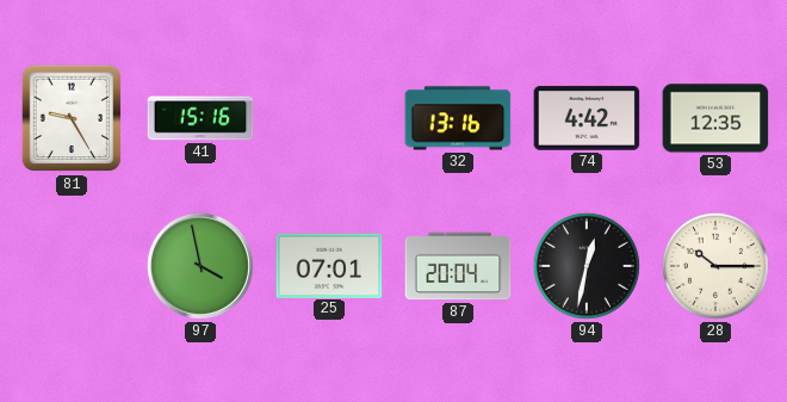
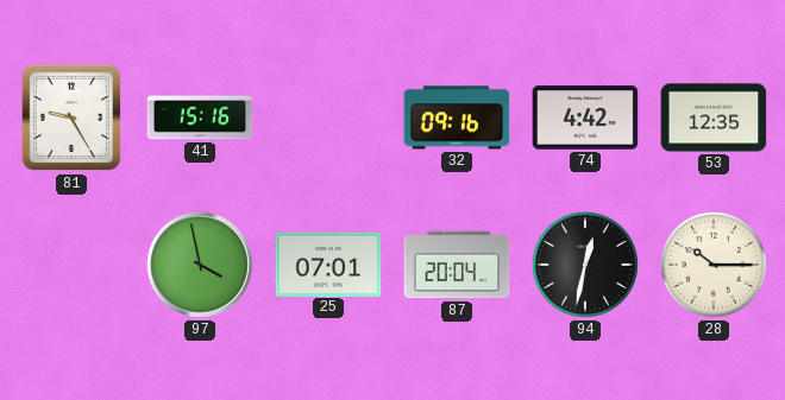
32: 13:16 -> 09:16
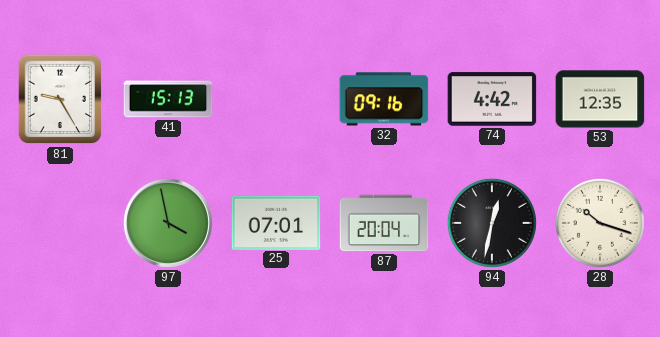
41: 15:16 -> 15:13
28: 10:15 -> 10:18
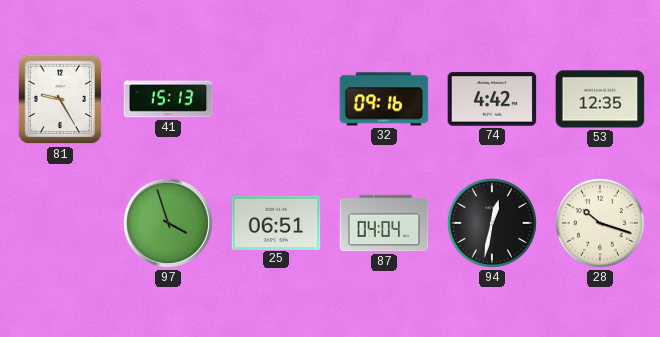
97: 3:58 -> 3:57
25: 07:01 -> 06:51
87: 20:04 -> 04:04
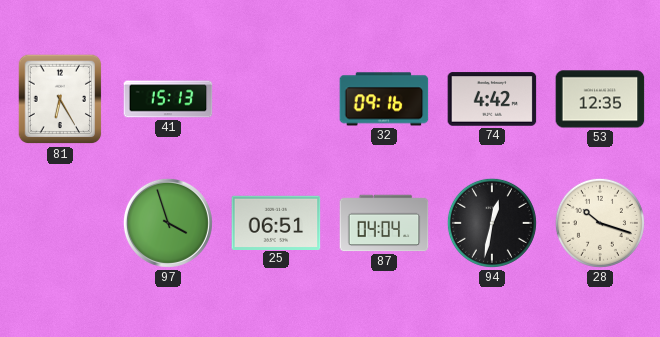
81: 9:25 -> 6:25
